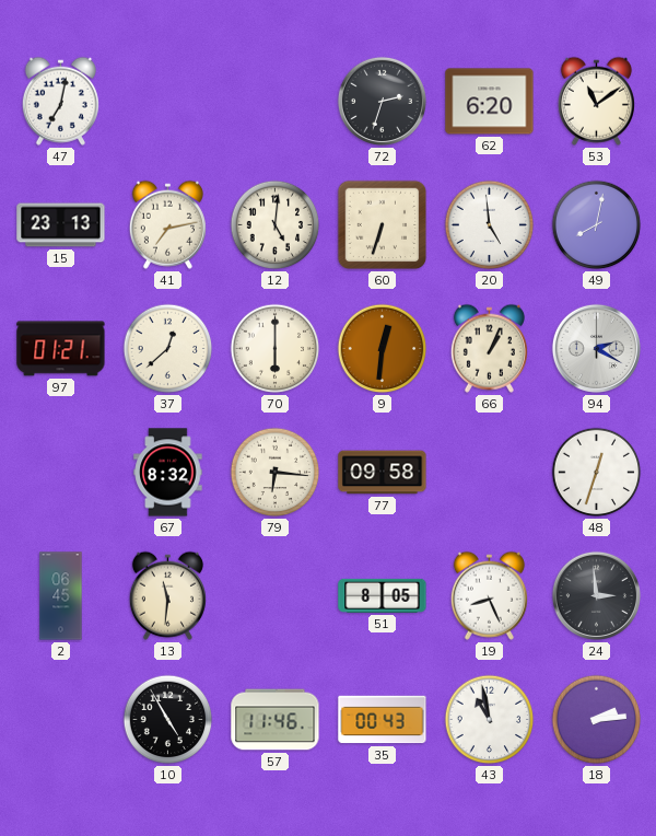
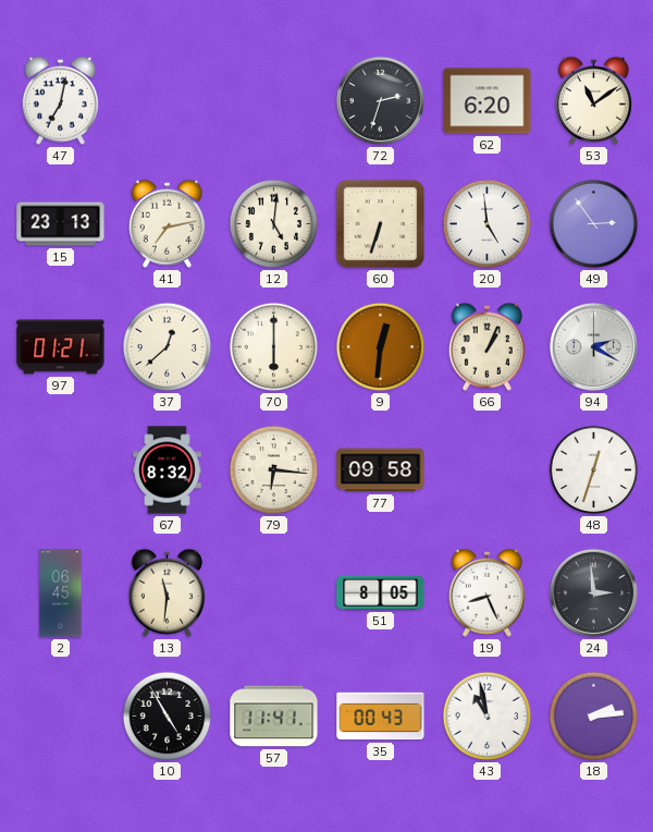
49: 8:02 -> 2:54
57: 11:46 -> 11:41
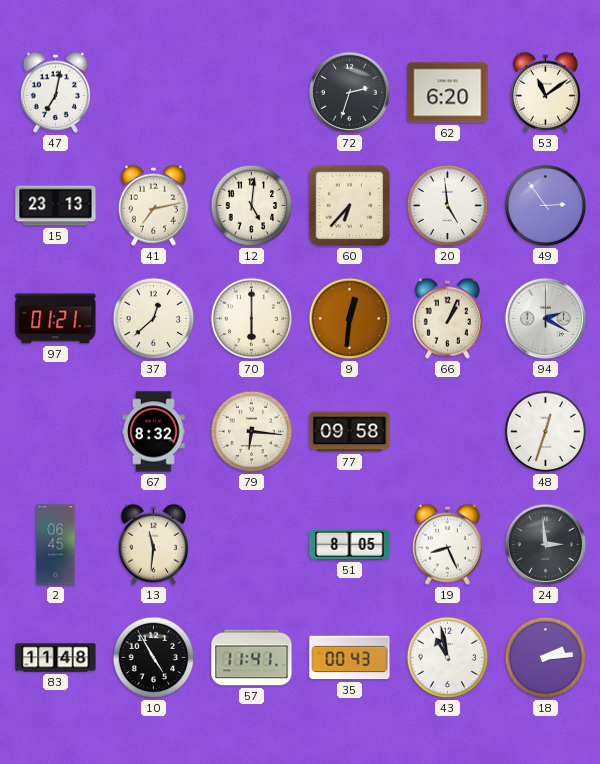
60: 6:33 -> 6:37
83: none -> 11:48
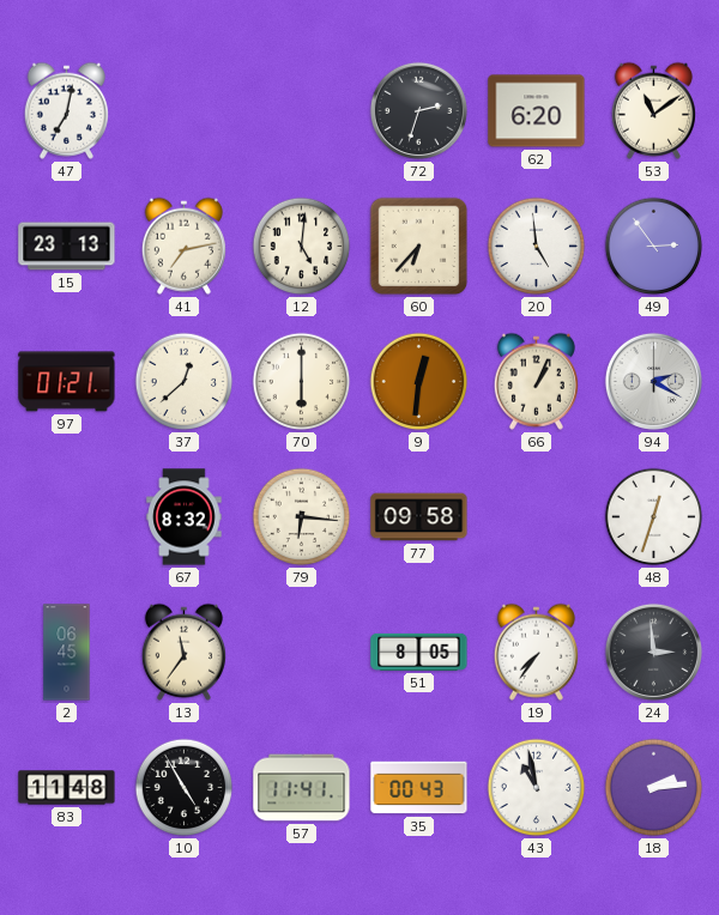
13: 11:31 -> 11:36
19: 8:26 -> 7:36
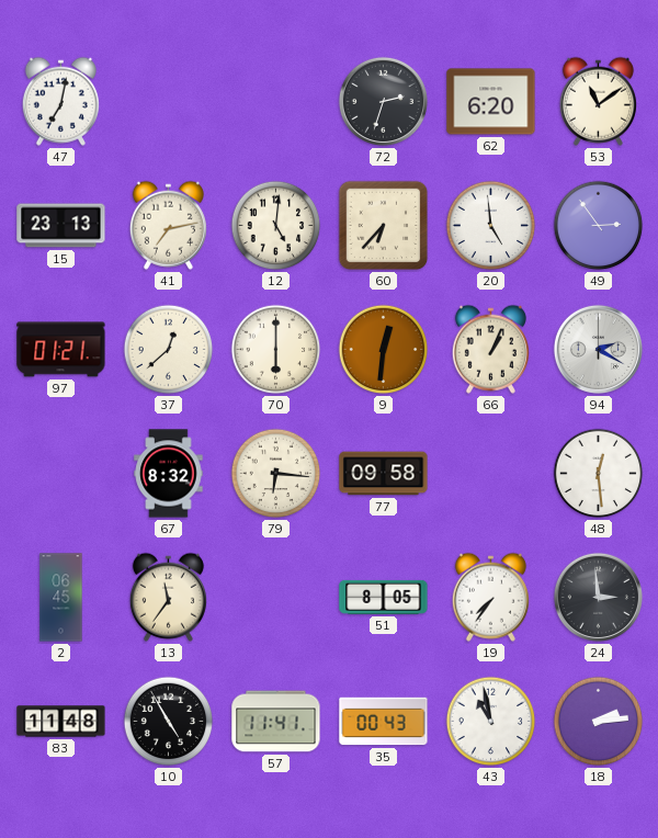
48: 12:33 -> 12:29
